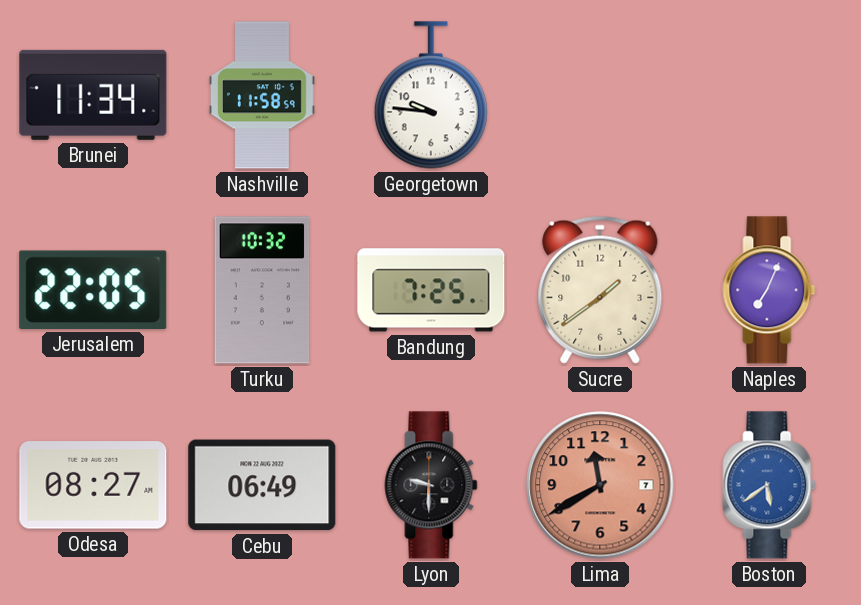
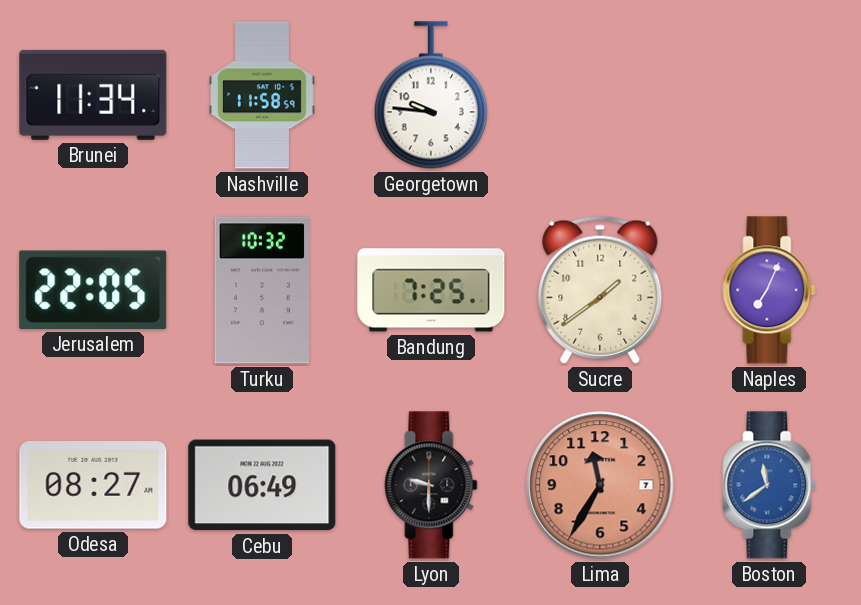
Lima: 11:40 -> 11:35
Boston: 5:39 -> 11:39
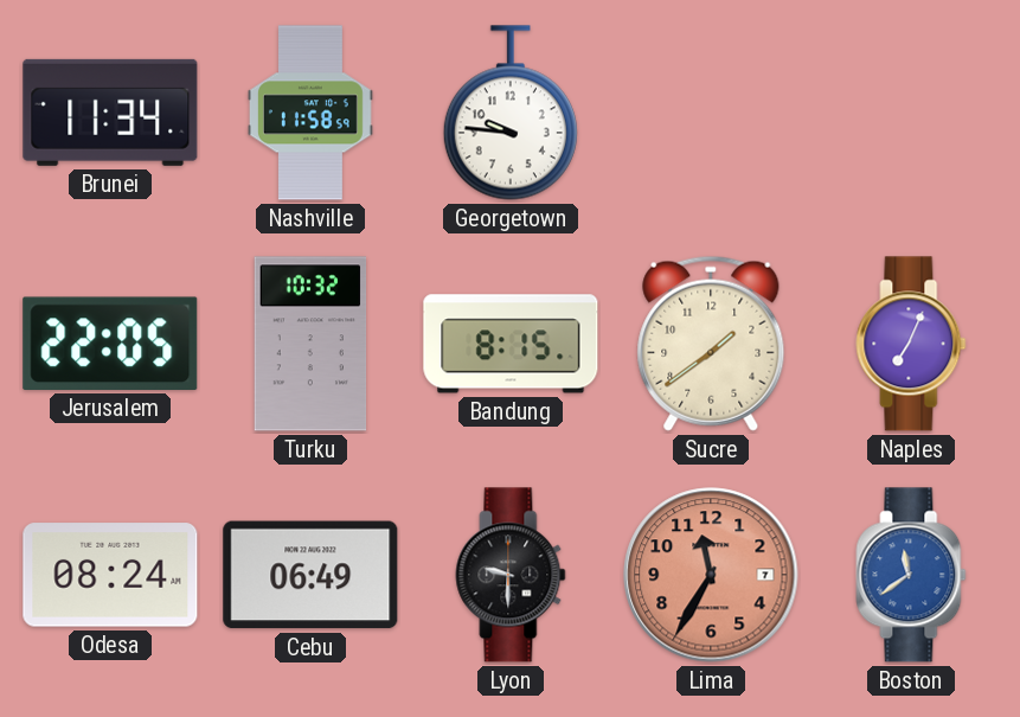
Bandung: 7:25 -> 8:15
Odesa: 08:27 -> 08:24
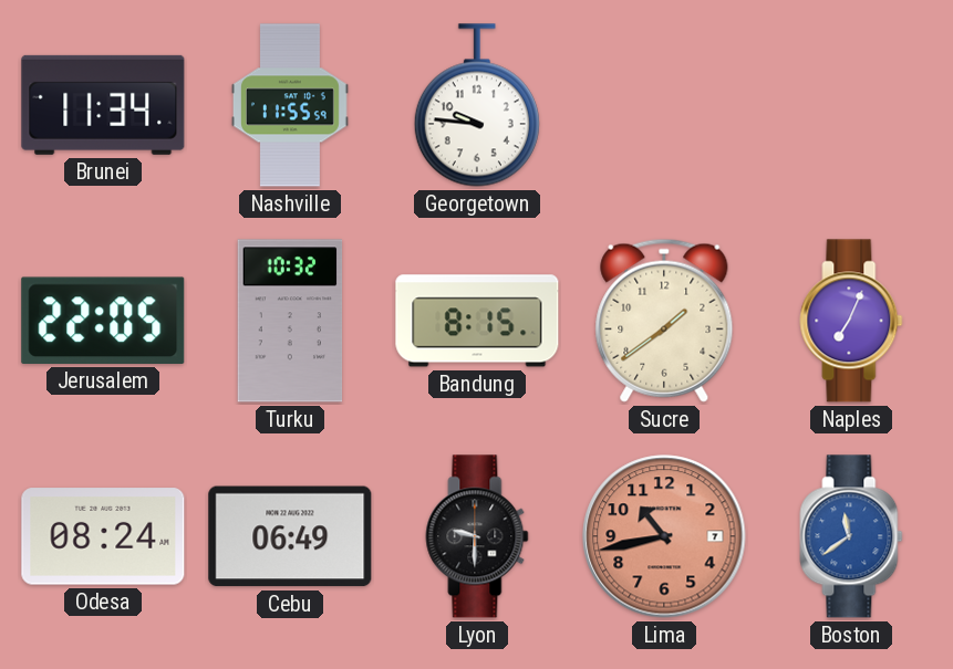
Nashville: 11:58 -> 11:55
Lima: 11:35 -> 10:43
